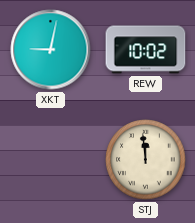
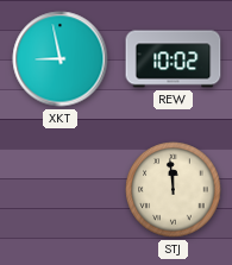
XKT: 9:02 -> 8:58
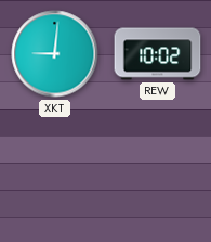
XKT: 8:58 -> 9:01
STJ: 11:59 -> none
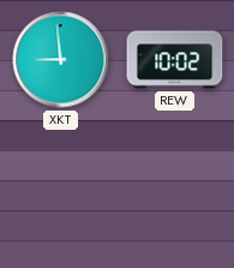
XKT: 9:01 -> 8:59
